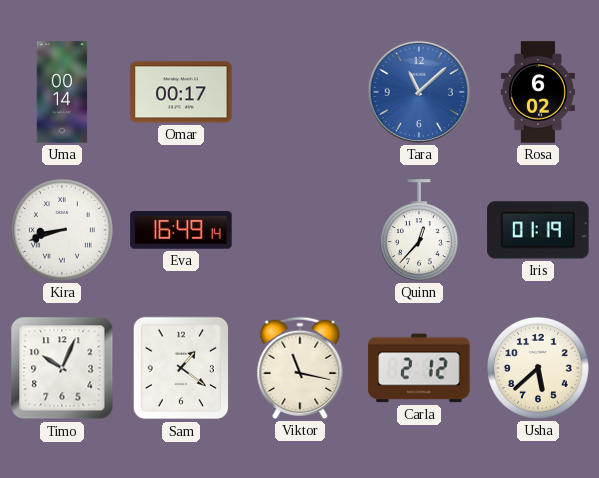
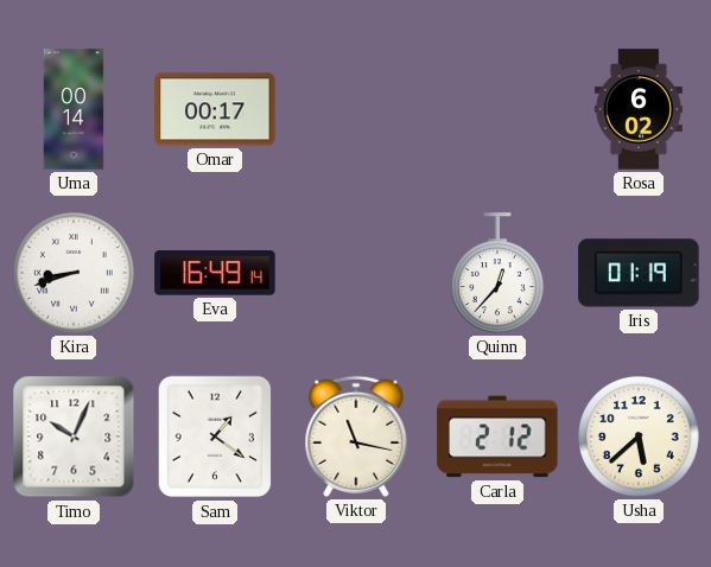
Tara: 11:08 -> none
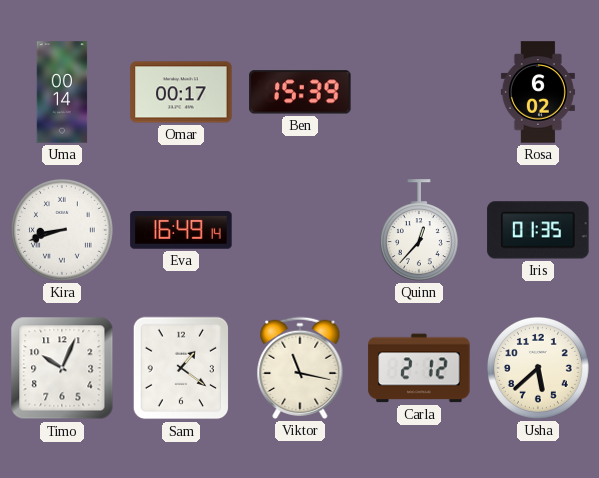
Ben: none -> 15:39
Iris: 01:19 -> 01:35
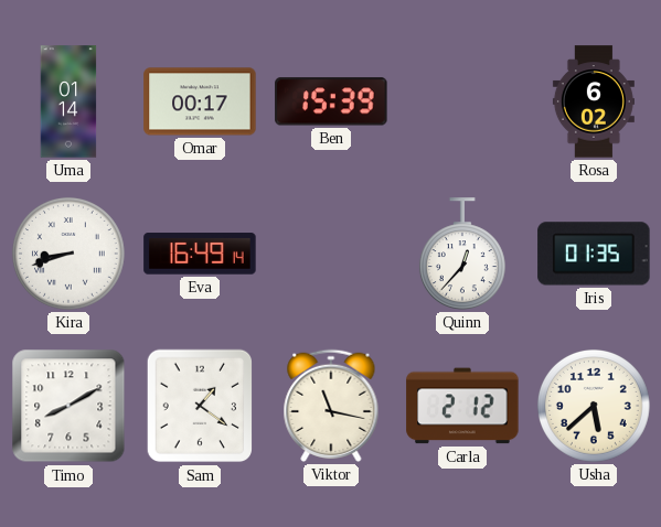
Uma: 00:14 -> 01:14
Timo: 10:04 -> 8:10
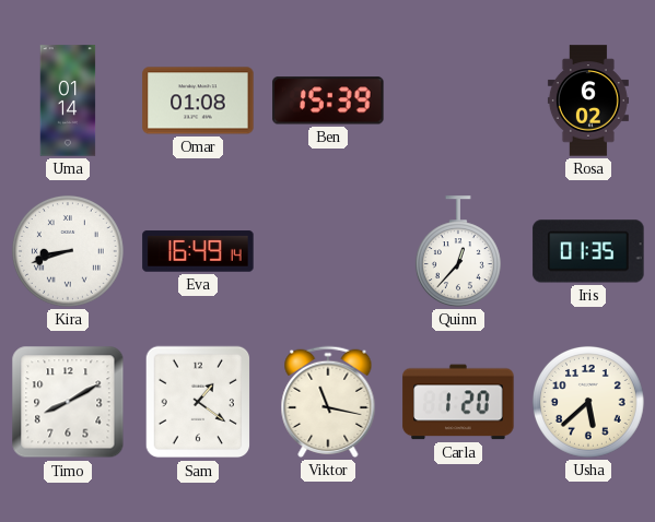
Omar: 00:17 -> 01:08
Carla: 2:12 -> 1:20
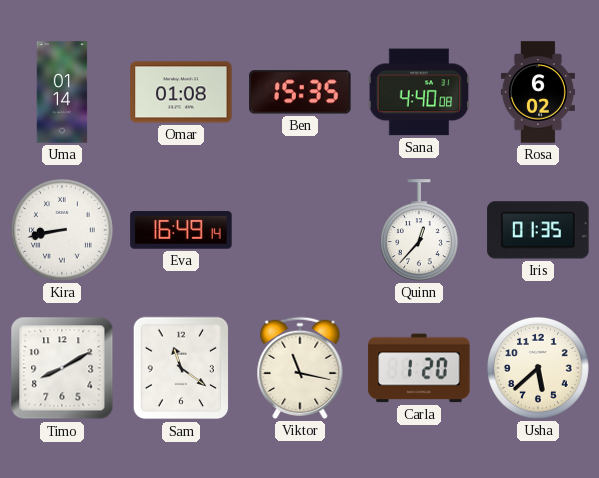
Ben: 15:39 -> 15:35
Sana: none -> 4:40
Kira: 8:42 -> 8:43
Sam: 1:21 -> 11:21
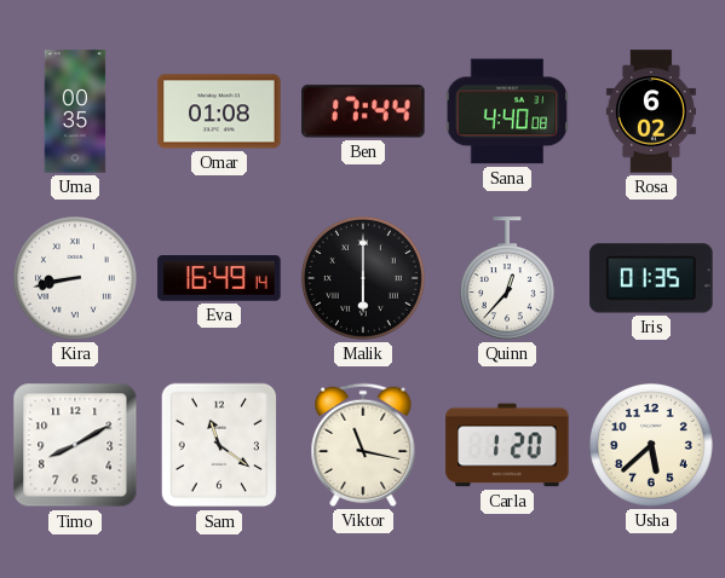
Uma: 01:14 -> 00:35
Ben: 15:35 -> 17:44
Malik: none -> 6:00
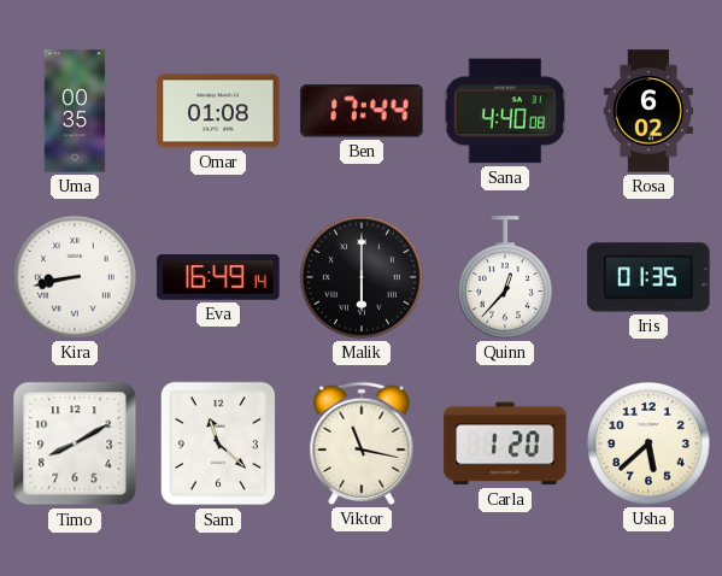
Sam: 11:21 -> 11:22
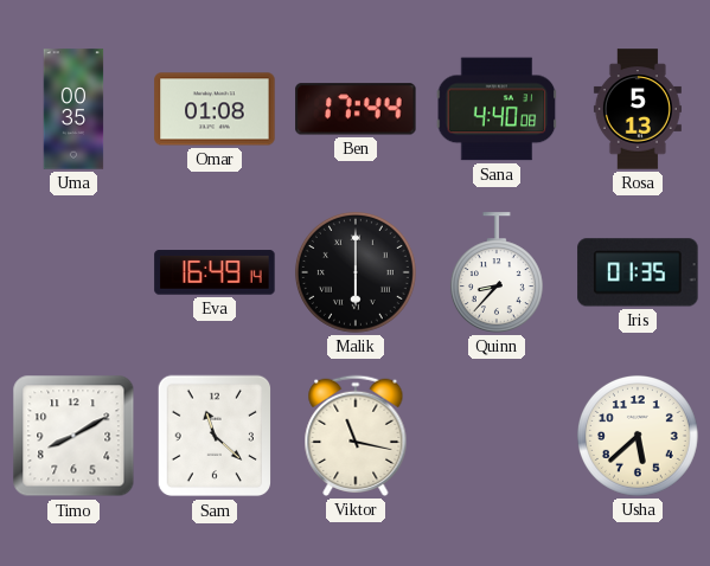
Rosa: 6:02 -> 5:13
Kira: 8:43 -> none
Quinn: 12:37 -> 8:37
Carla: 1:20 -> none
